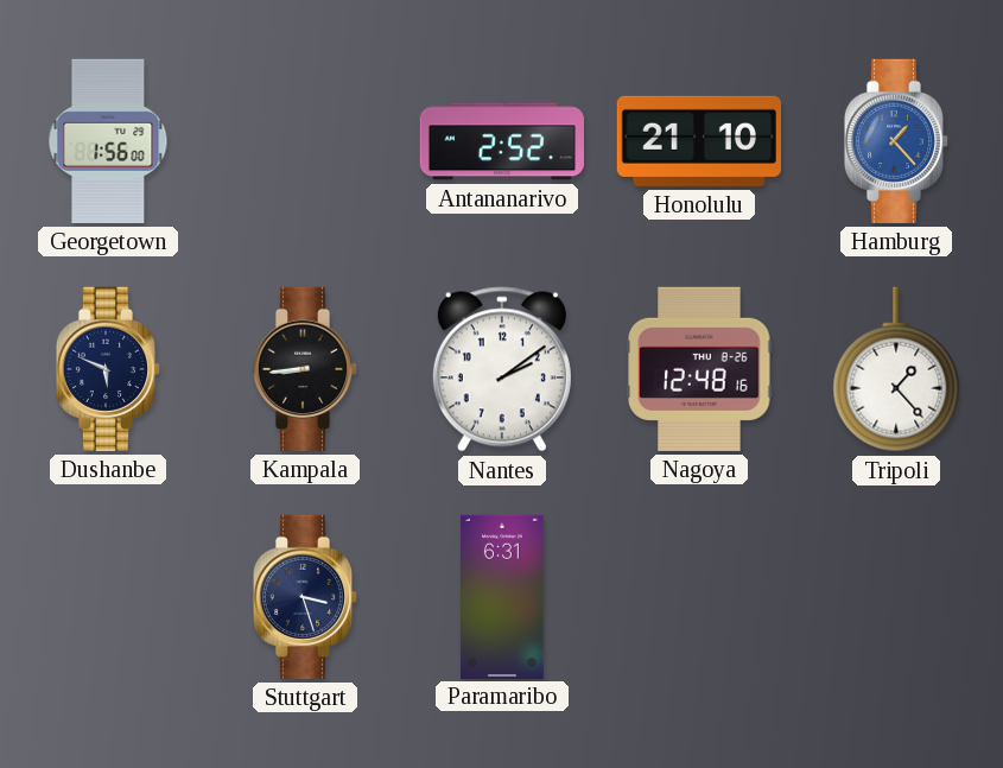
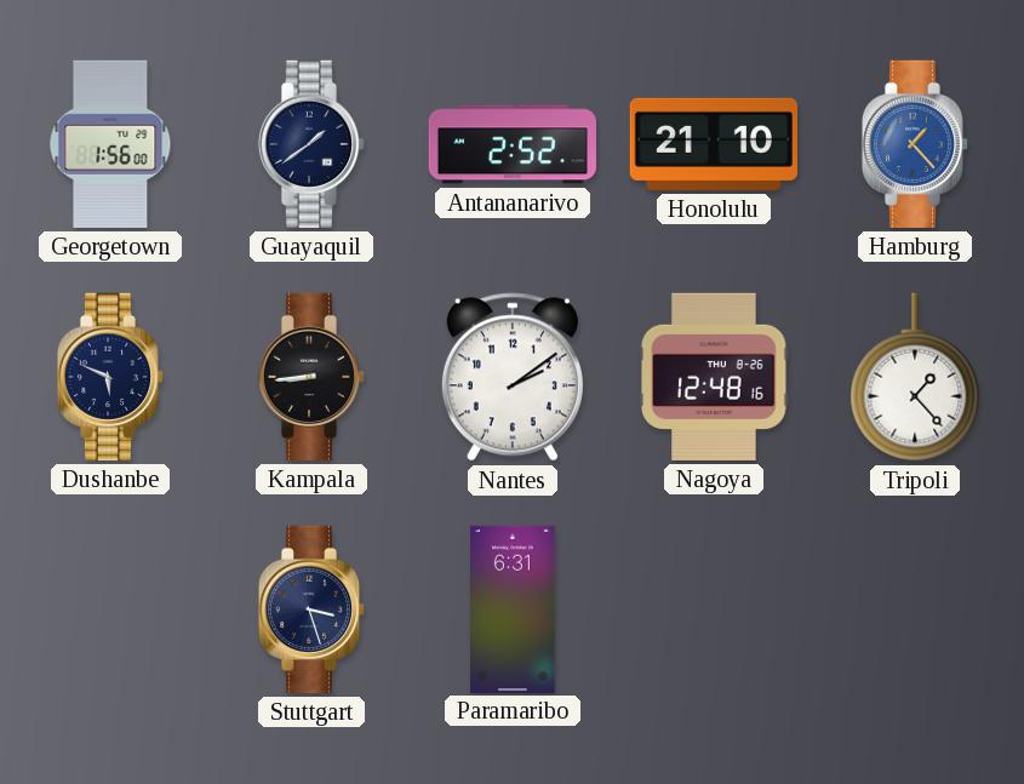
Guayaquil: none -> 1:39
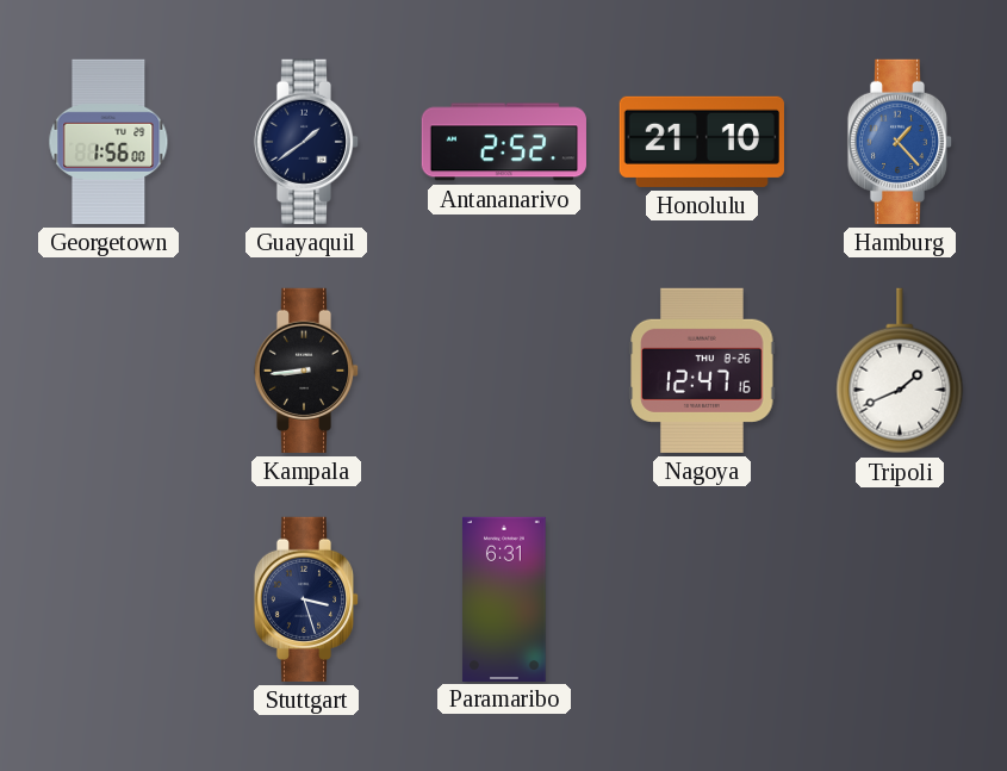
Dushanbe: 5:49 -> none
Nantes: 2:09 -> none
Nagoya: 12:48 -> 12:47
Tripoli: 1:23 -> 1:41
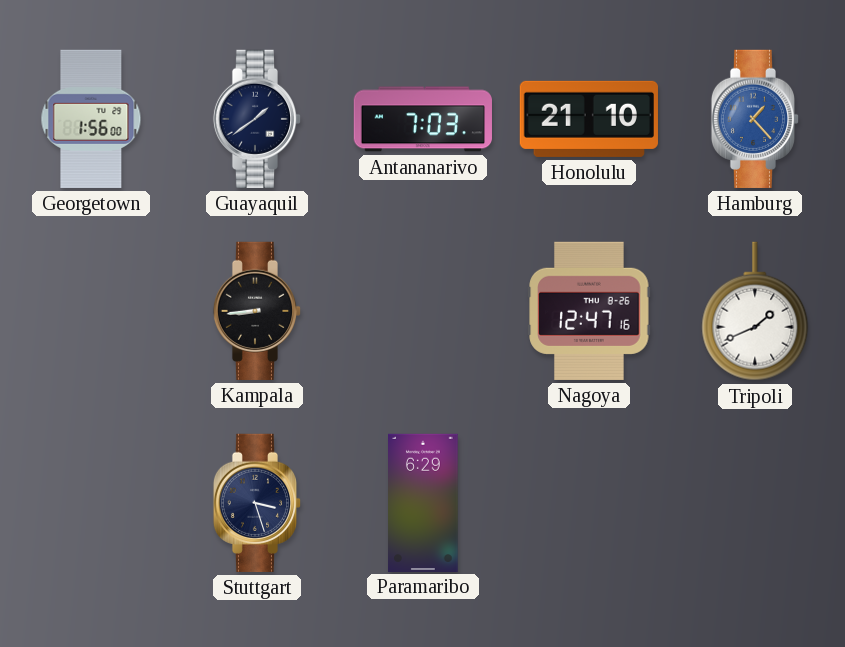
Antananarivo: 2:52 -> 7:03
Paramaribo: 6:31 -> 6:29
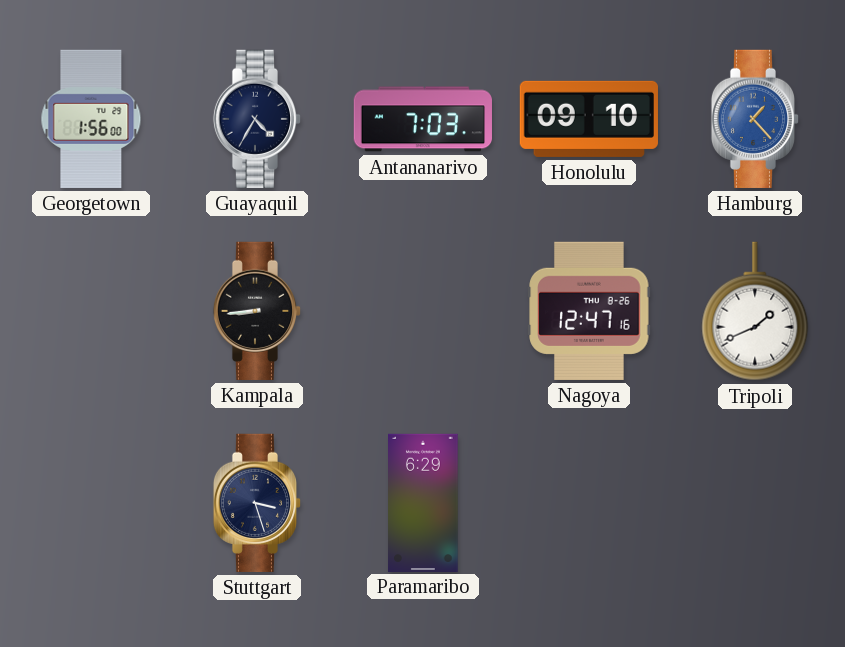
Guayaquil: 1:39 -> 4:35
Honolulu: 21:10 -> 09:10
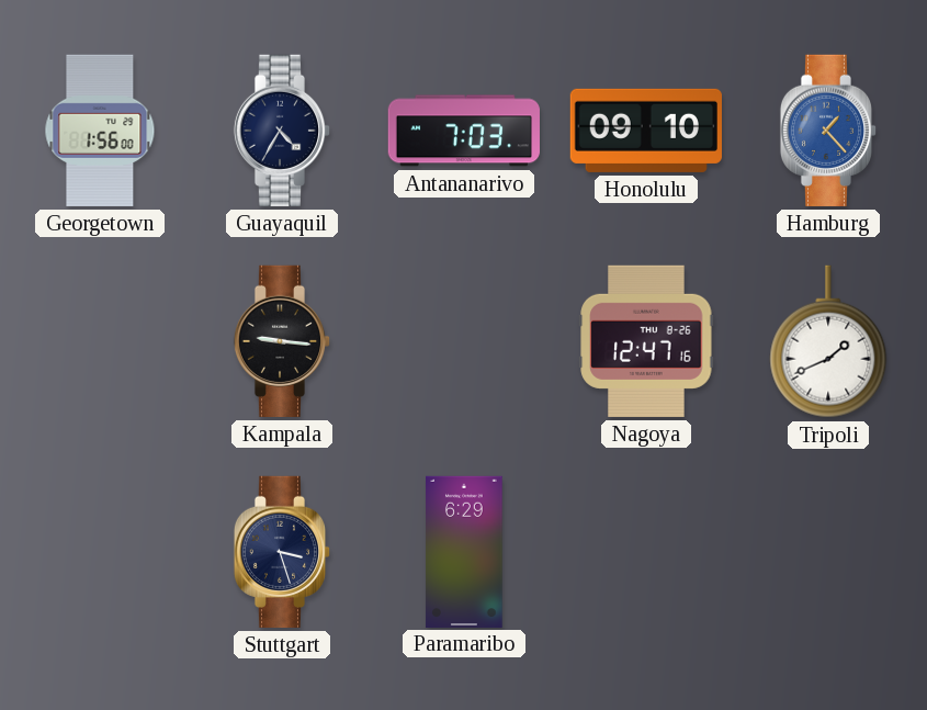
Kampala: 8:44 -> 9:16
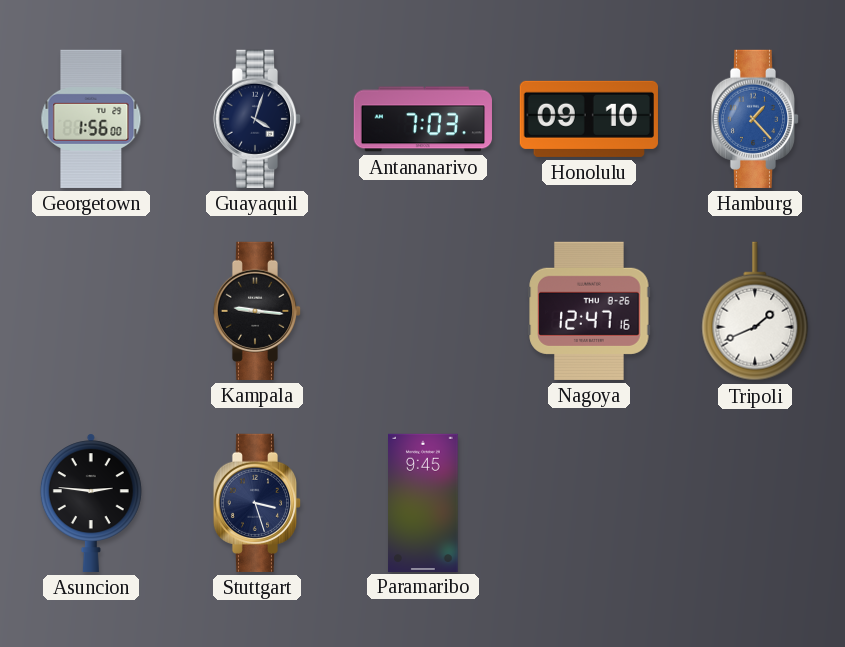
Guayaquil: 4:35 -> 4:03
Asuncion: none -> 2:46
Paramaribo: 6:29 -> 9:45
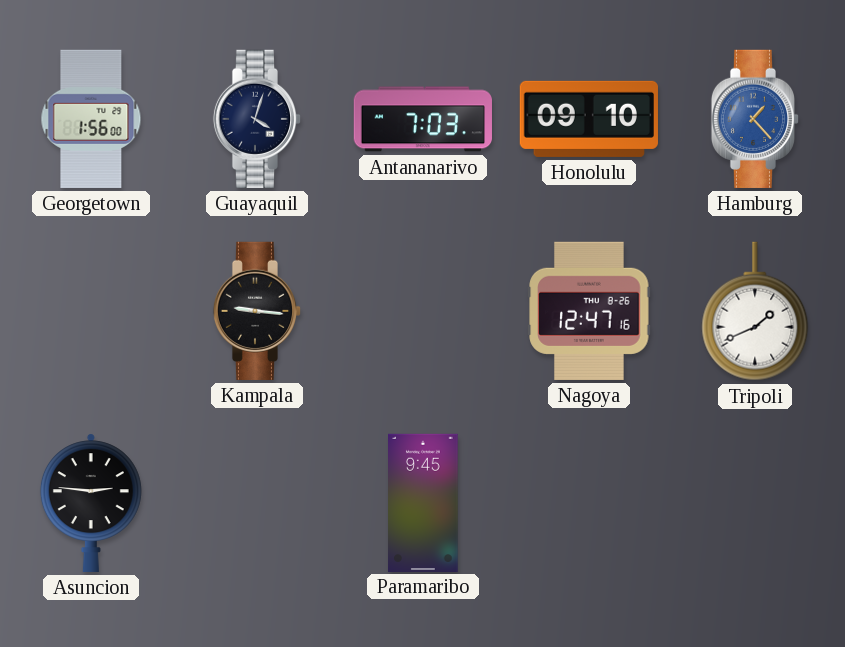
Stuttgart: 3:27 -> none
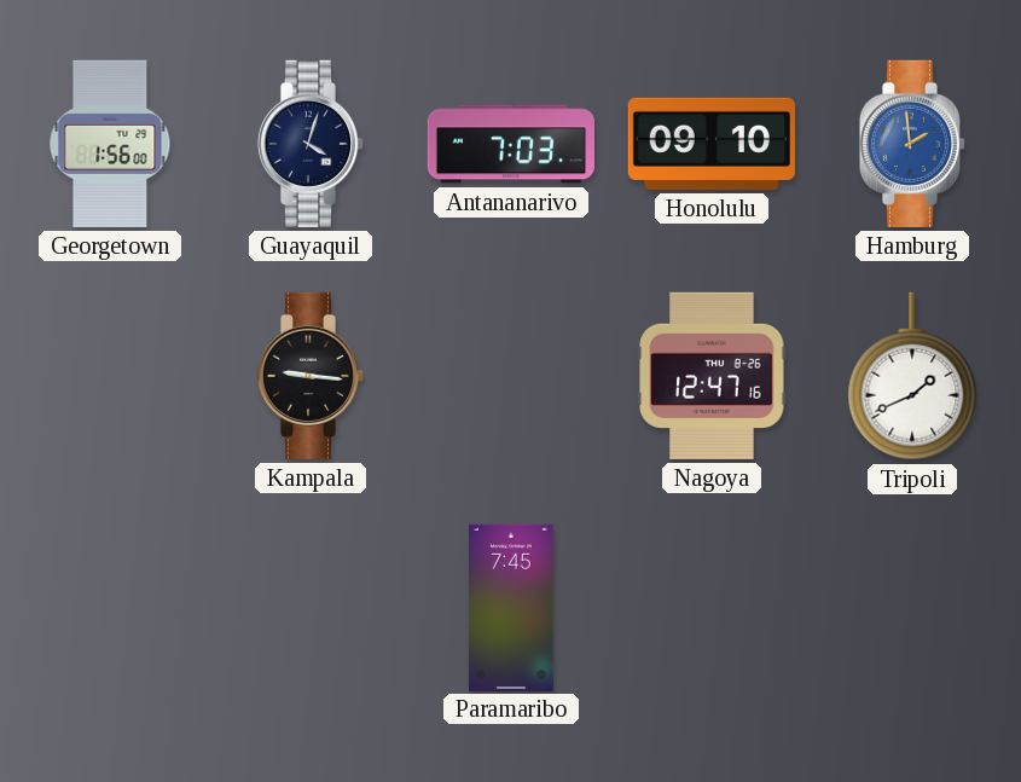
Hamburg: 1:23 -> 1:59
Asuncion: 2:46 -> none
Paramaribo: 9:45 -> 7:45
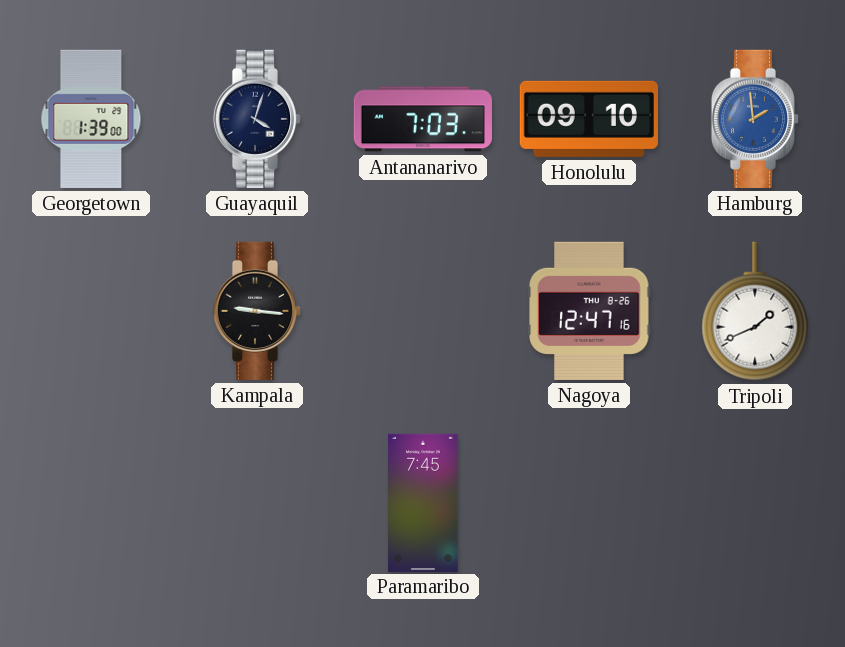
Georgetown: 1:56 -> 1:39
